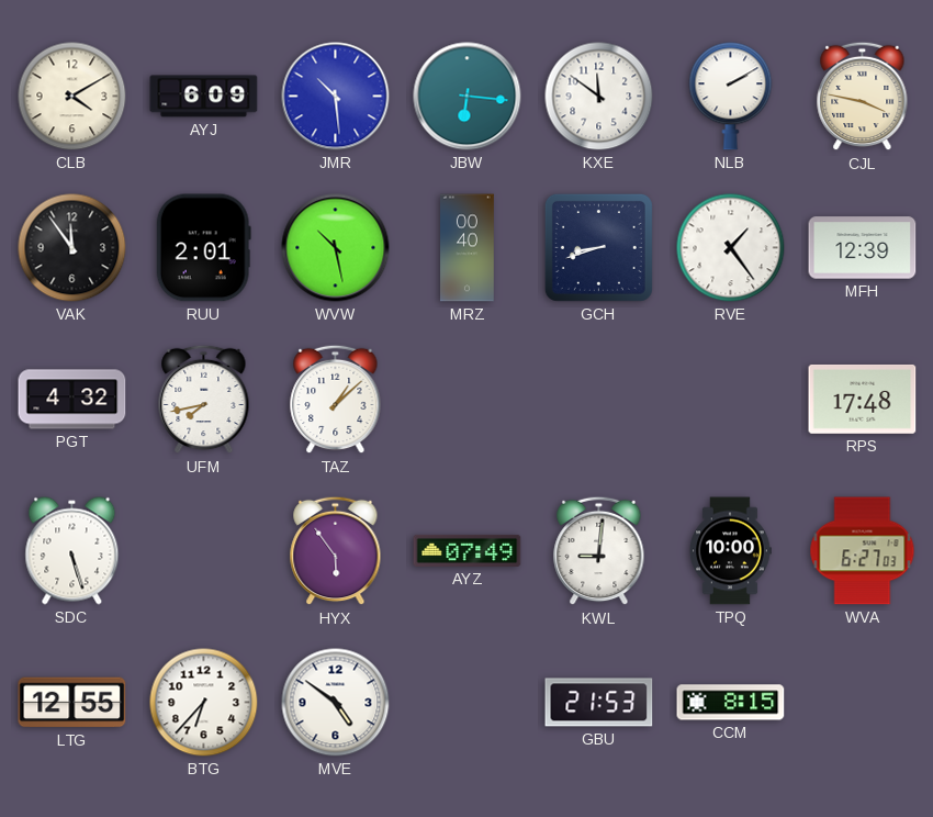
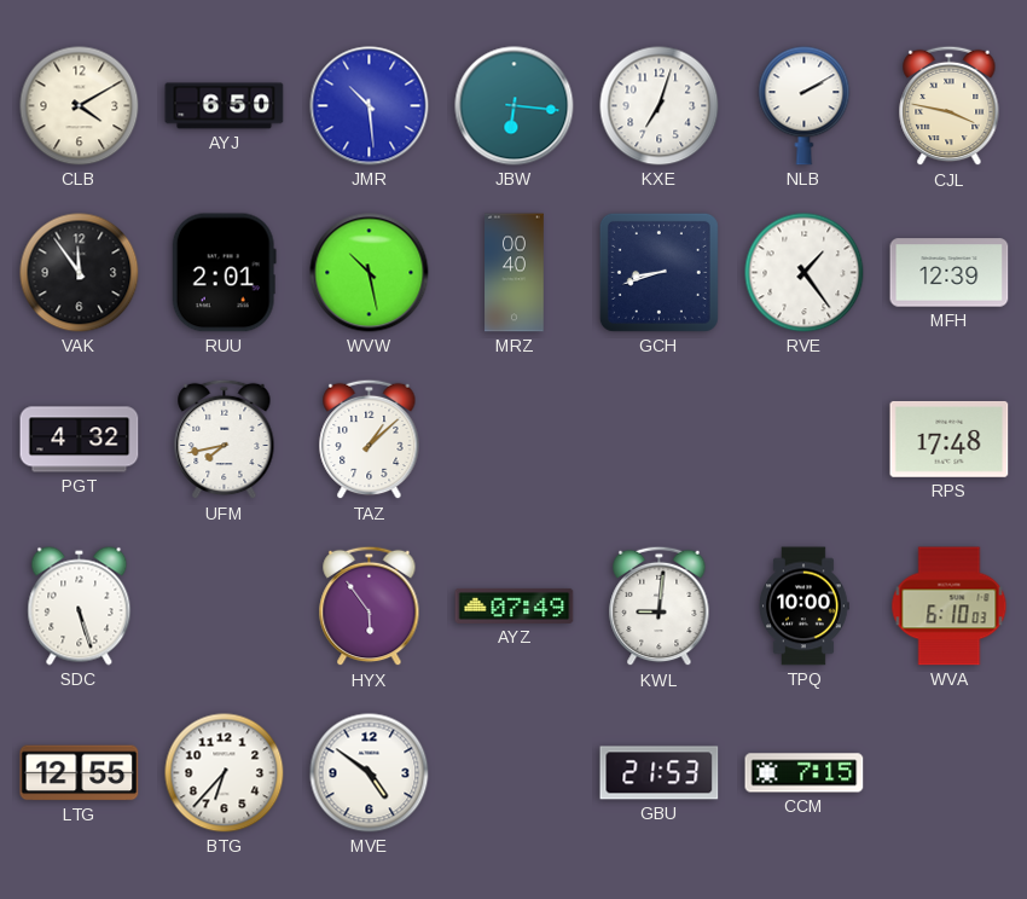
AYJ: 6:09 -> 6:50
KXE: 11:51 -> 7:03
WVA: 6:27 -> 6:10
CCM: 8:15 -> 7:15
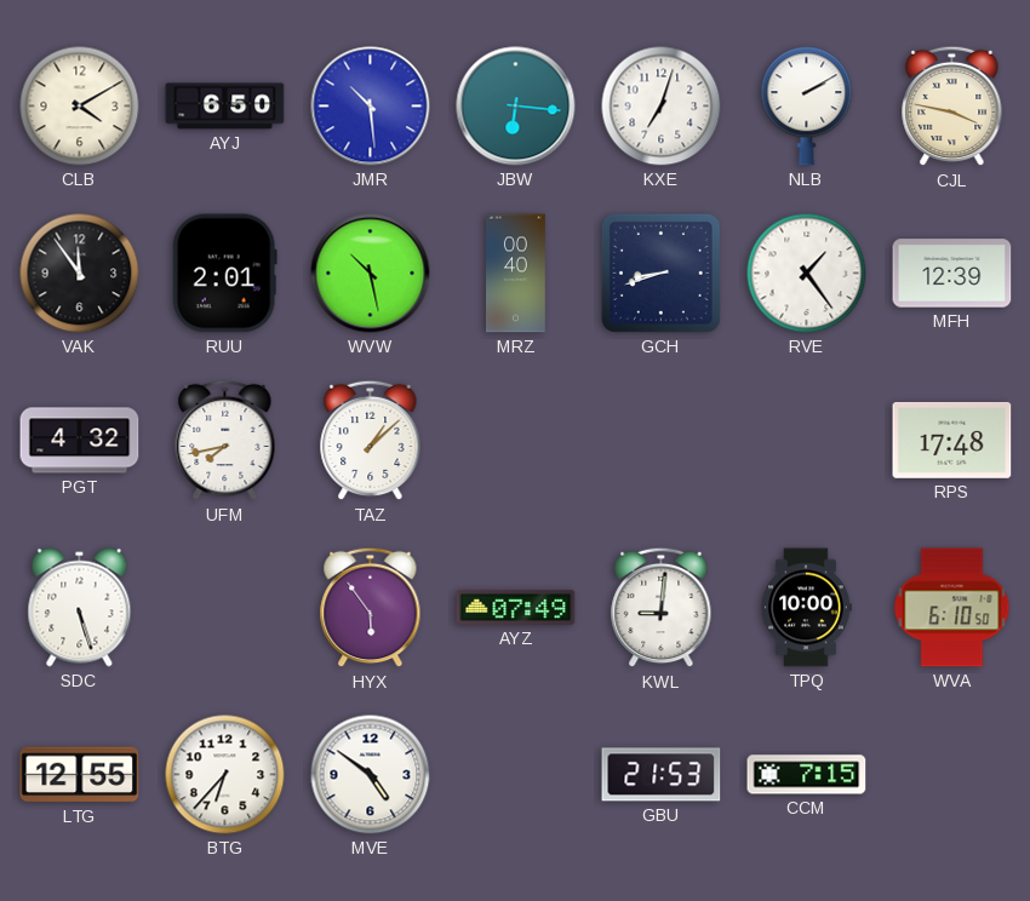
WVA: 6:10:03 -> 6:10:50
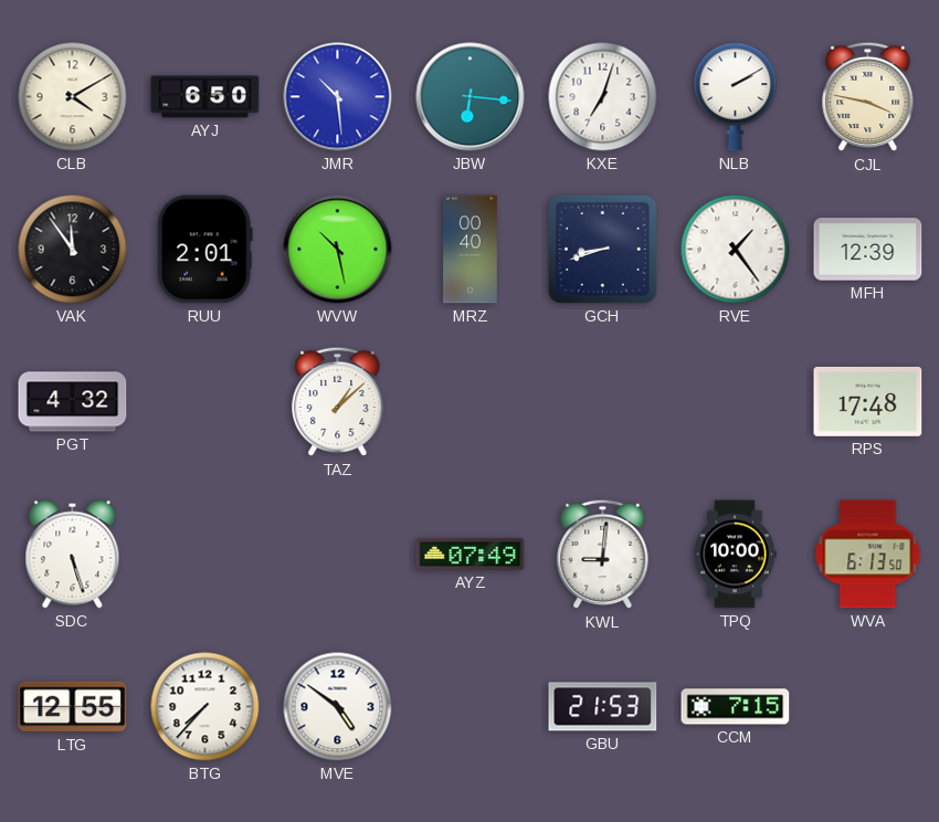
UFM: 7:43 -> none
HYX: 5:54 -> none
WVA: 6:10 -> 6:13
BTG: 6:37 -> 7:37
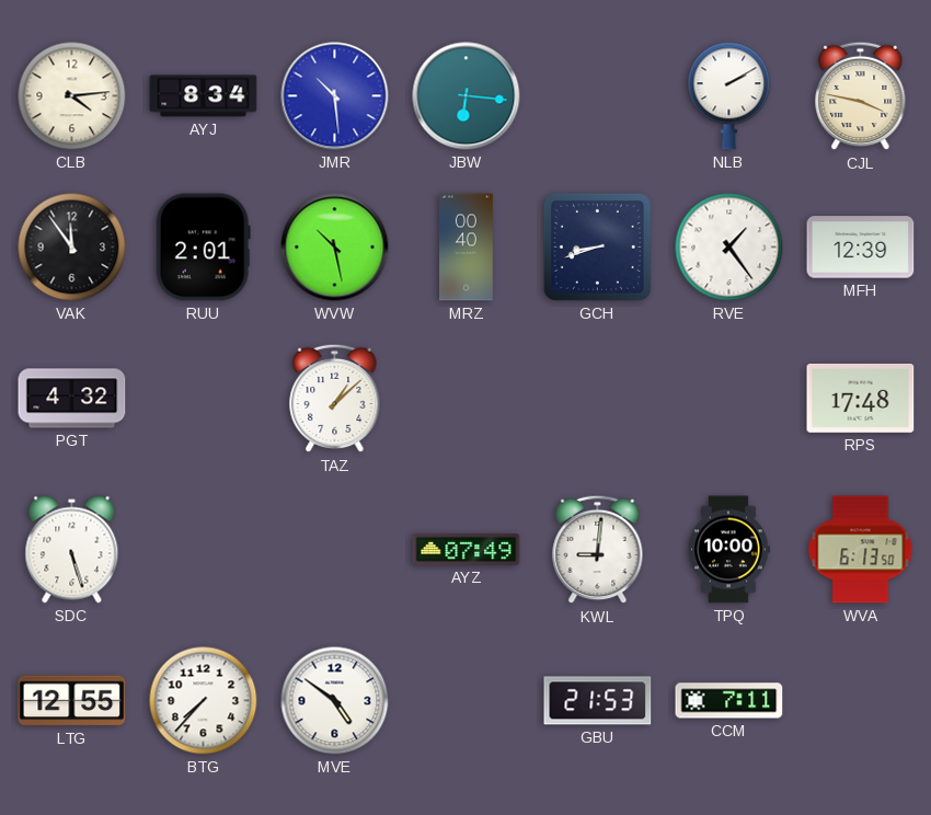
CLB: 4:10 -> 4:14
AYJ: 6:50 -> 8:34
KXE: 7:03 -> none
CCM: 7:15 -> 7:11
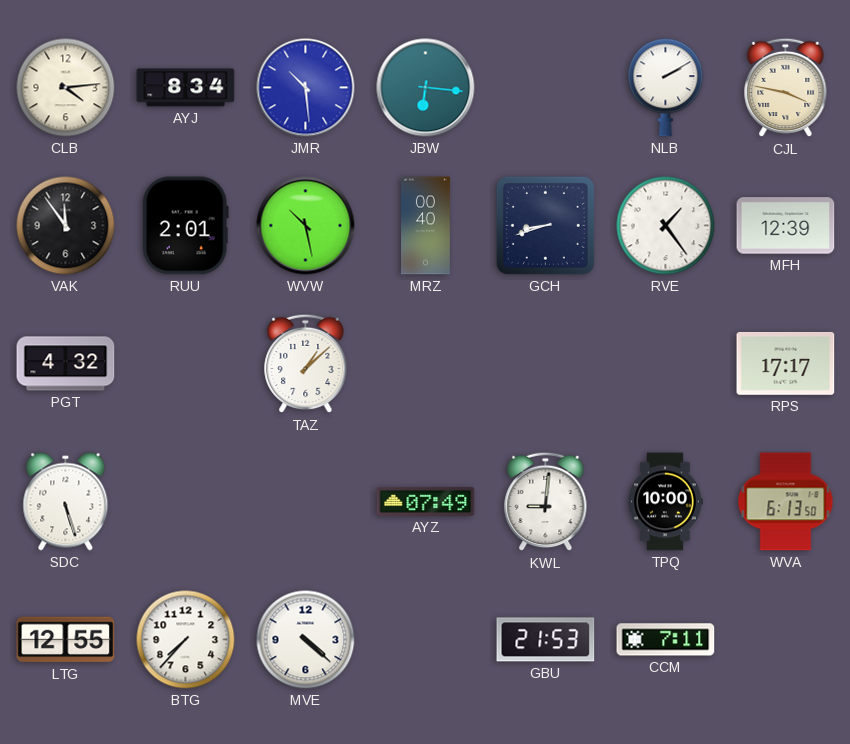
RPS: 17:48 -> 17:17
MVE: 4:51 -> 4:22
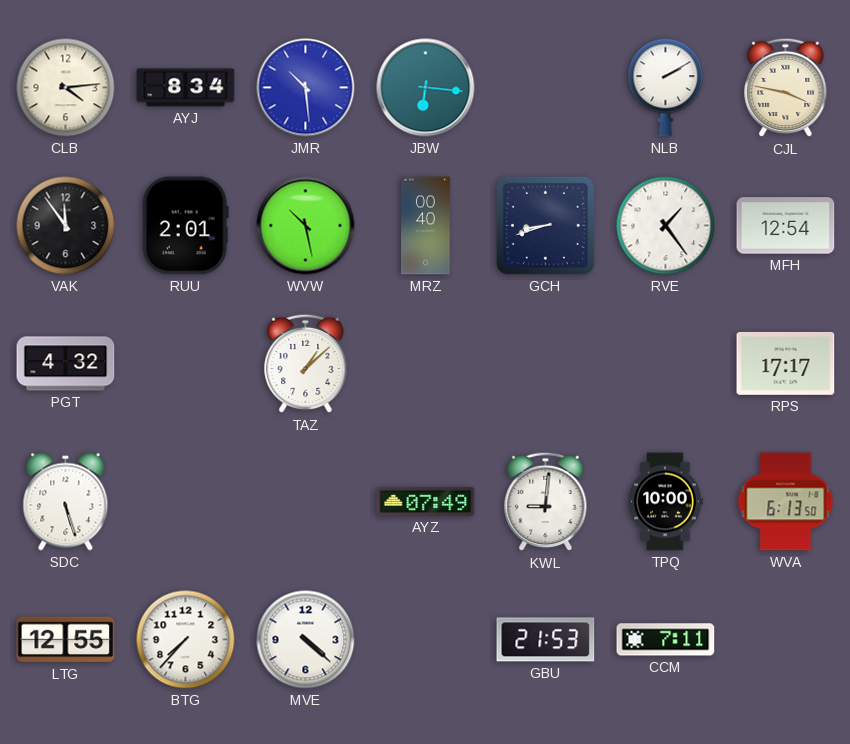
MFH: 12:39 -> 12:54
